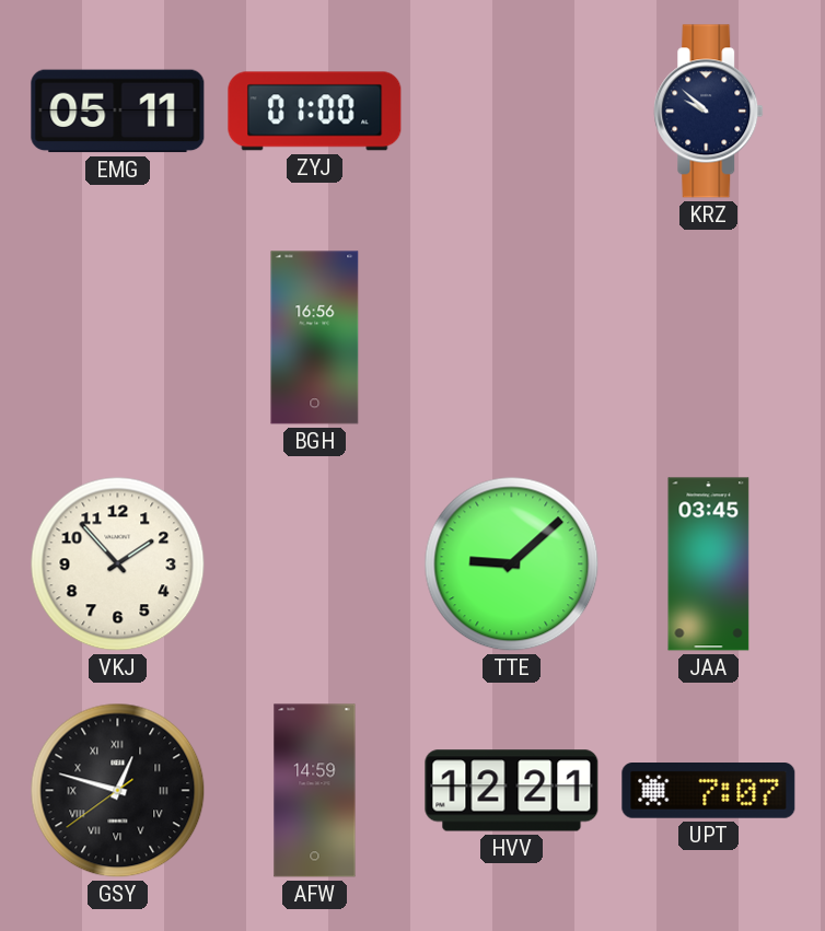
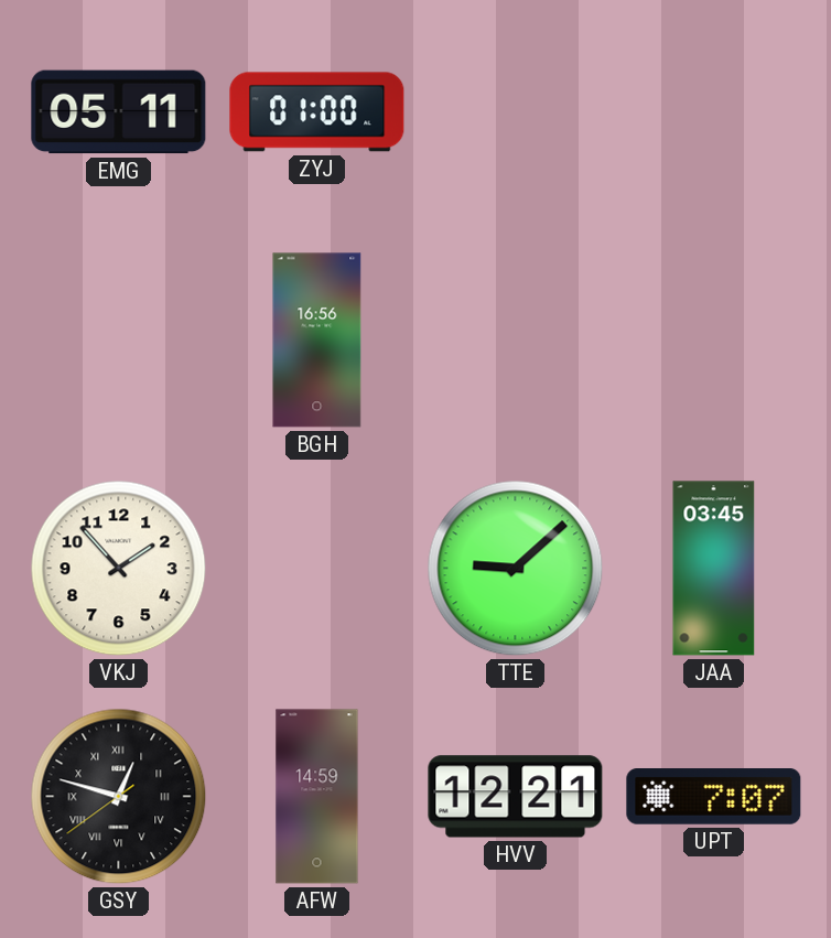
KRZ: 9:52 -> none
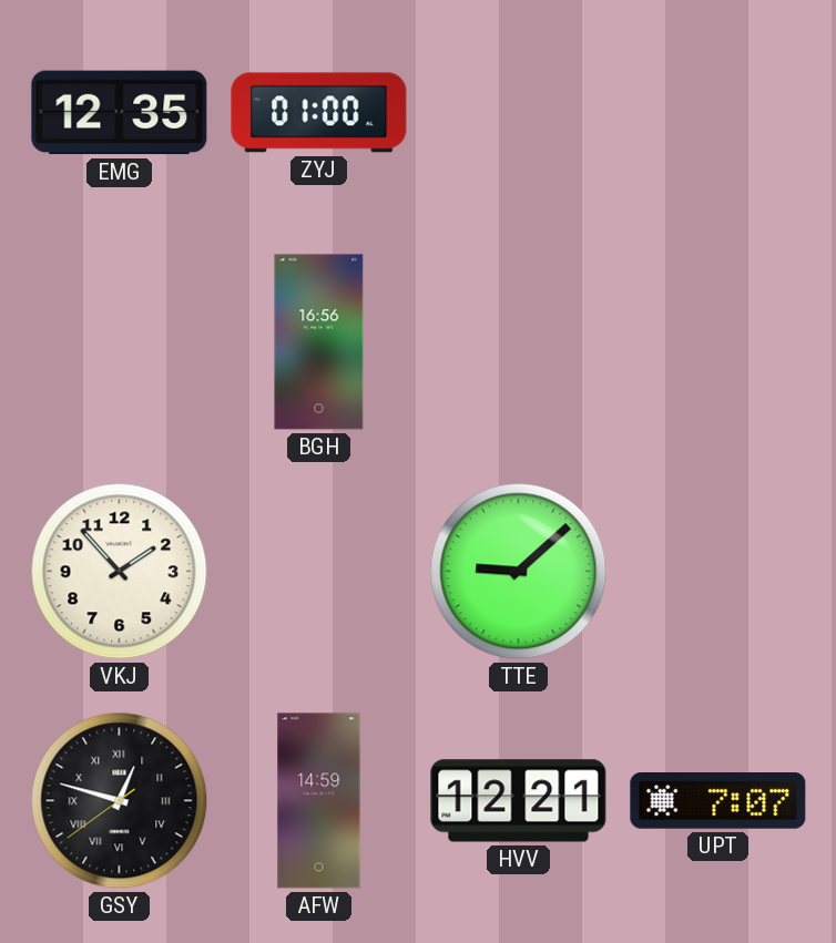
EMG: 05:11 -> 12:35
JAA: 03:45 -> none
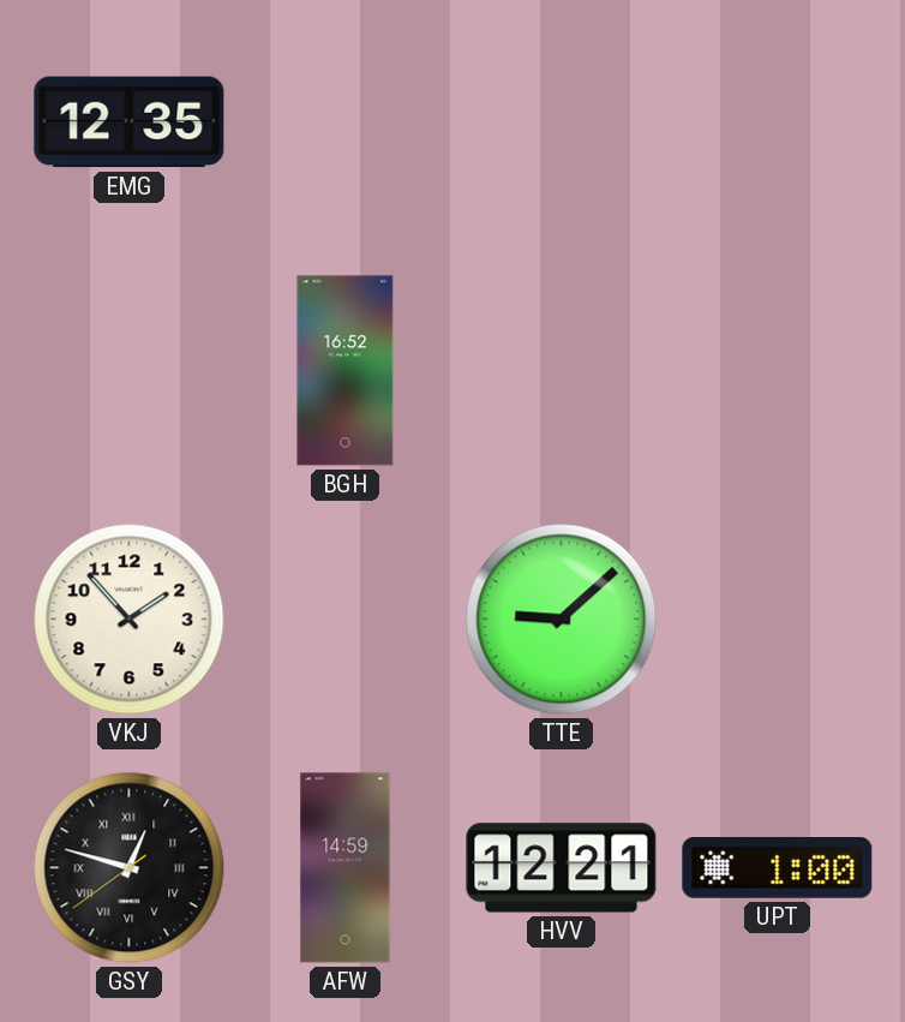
ZYJ: 01:00 -> none
BGH: 16:56 -> 16:52
UPT: 7:07 -> 1:00
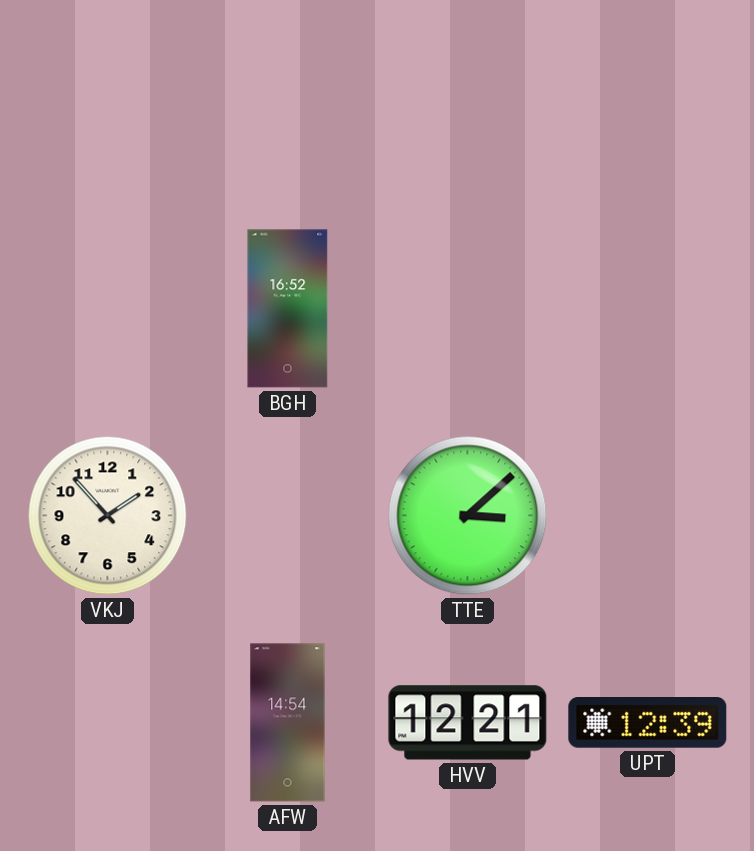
EMG: 12:35 -> none
TTE: 9:08 -> 3:08
GSY: 12:47 -> none
AFW: 14:59 -> 14:54
UPT: 1:00 -> 12:39
